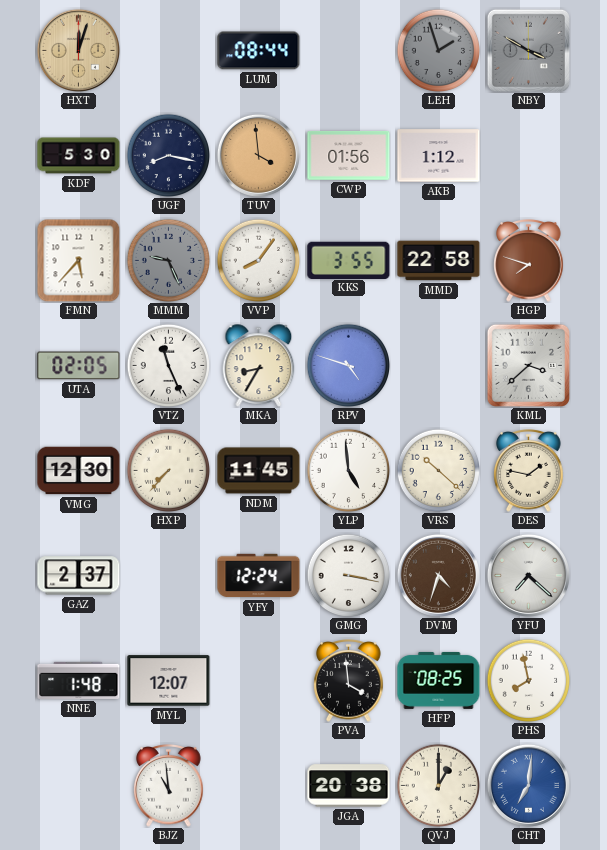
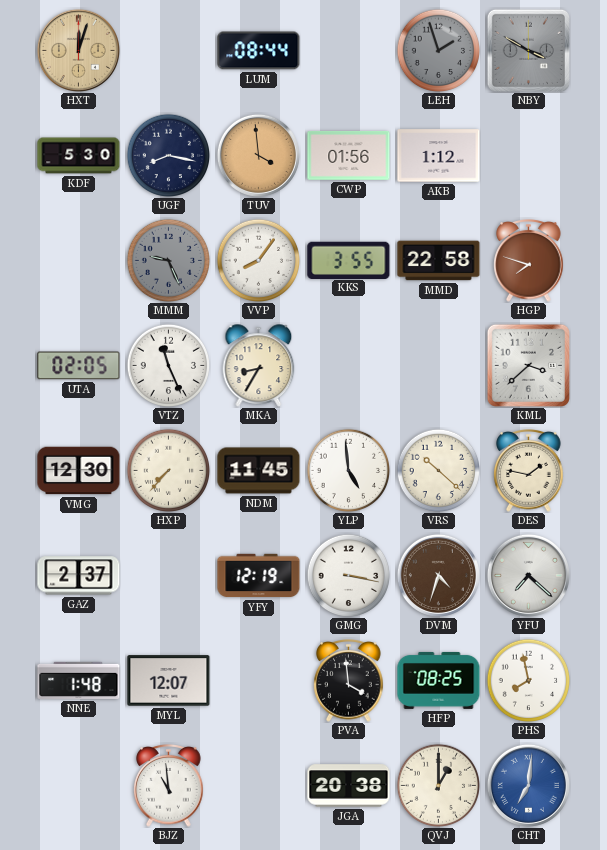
FMN: 5:37 -> none
RPV: 4:48 -> none
YFY: 12:24 -> 12:19
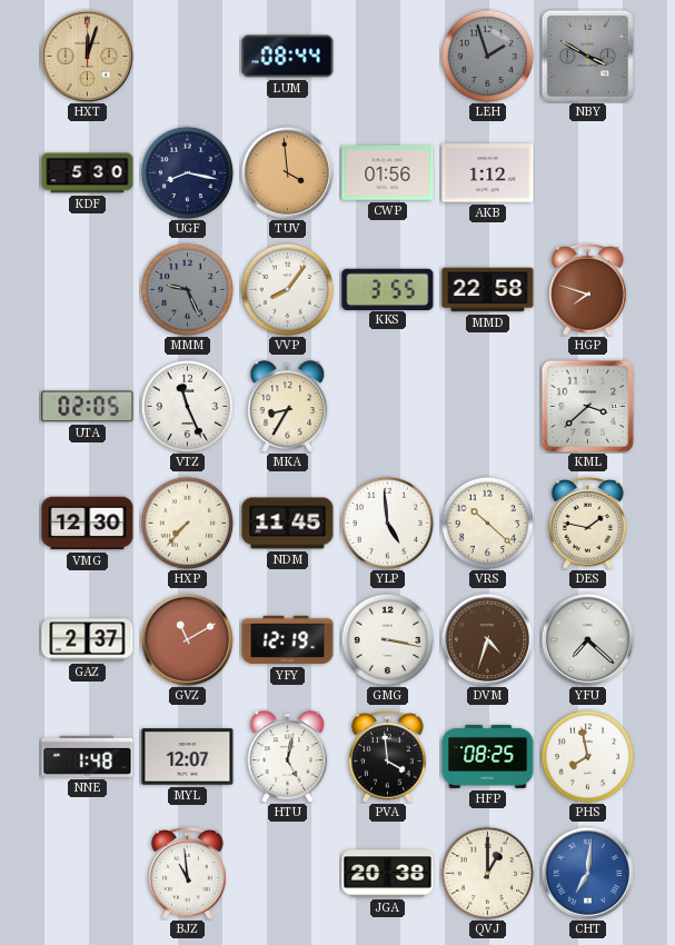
GVZ: none -> 11:10
HTU: none -> 5:02
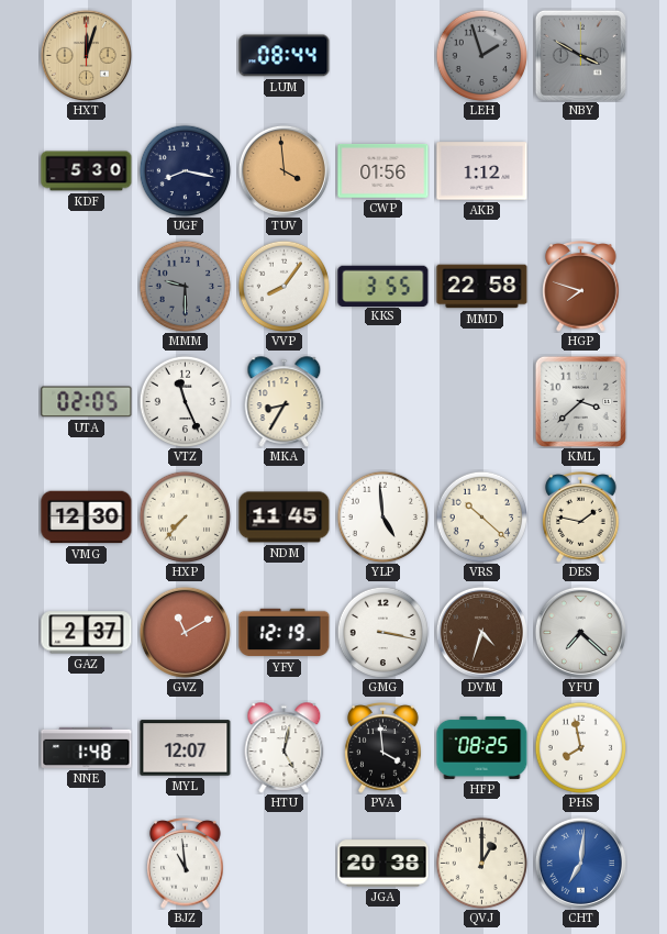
MMM: 9:26 -> 9:30
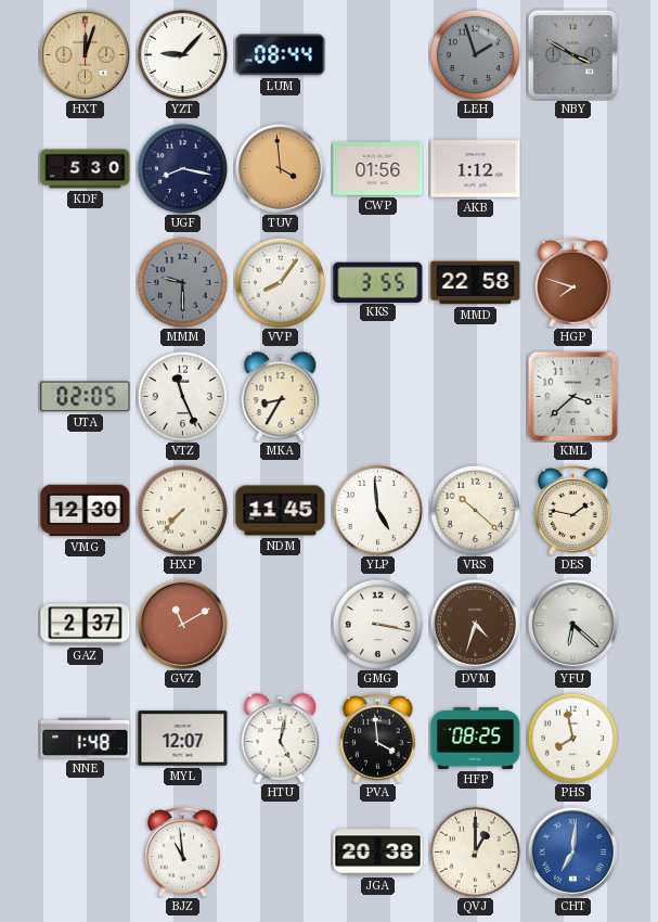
YZT: none -> 9:07
YFY: 12:19 -> none
YFU: 7:22 -> 6:22
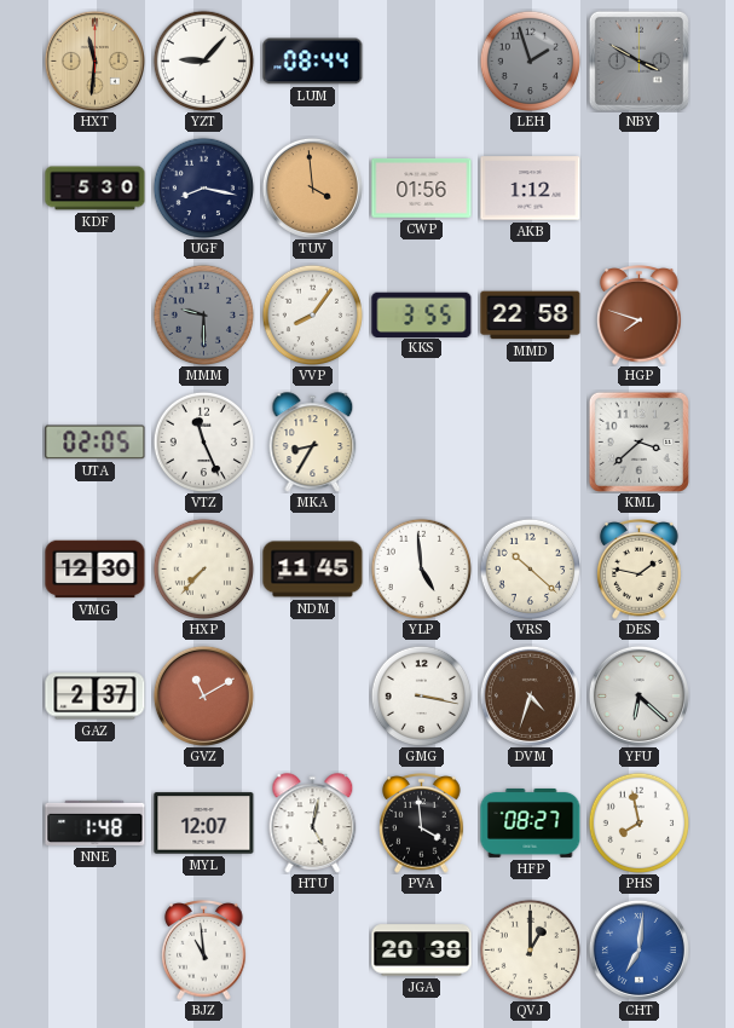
HXT: 12:03 -> 11:31
HFP: 08:25 -> 08:27
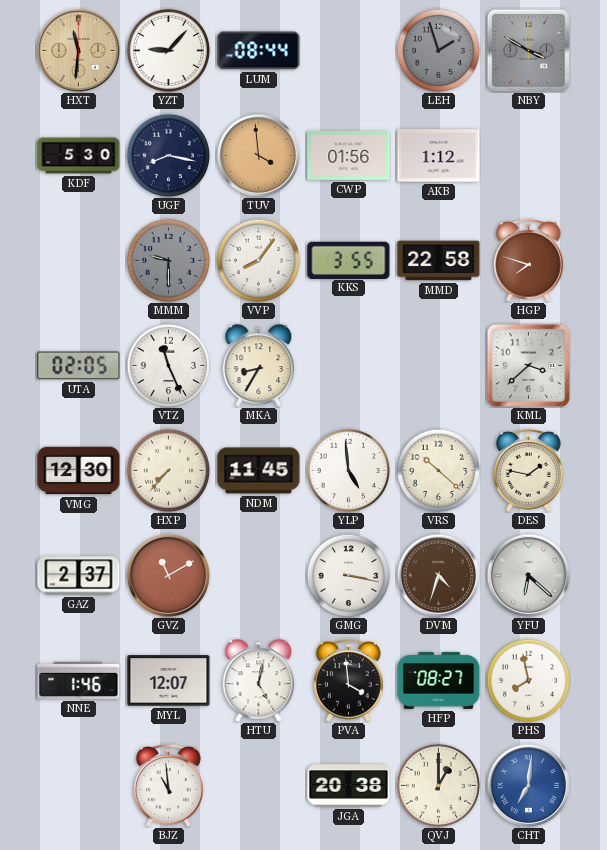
NNE: 1:48 -> 1:46
